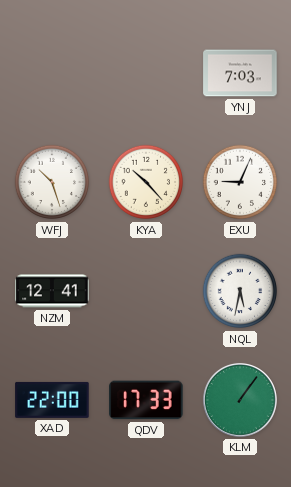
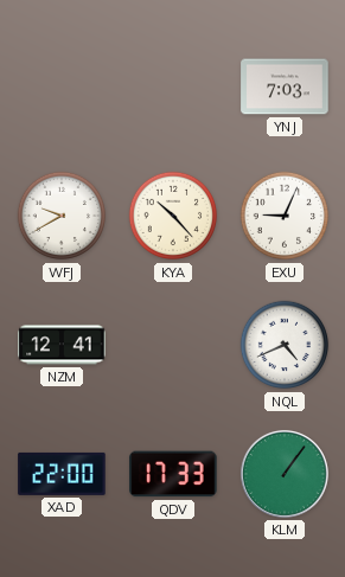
WFJ: 10:27 -> 9:40
NQL: 5:32 -> 4:41
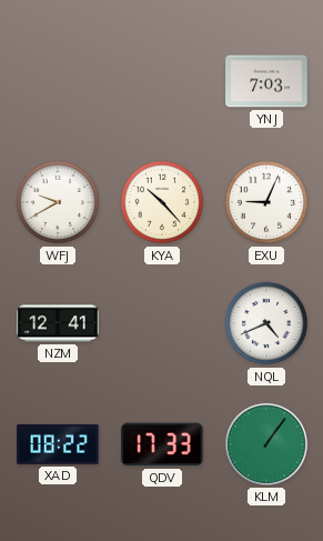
XAD: 22:00 -> 08:22
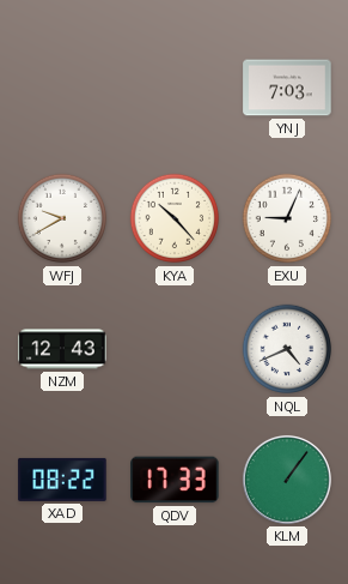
NZM: 12:41 -> 12:43
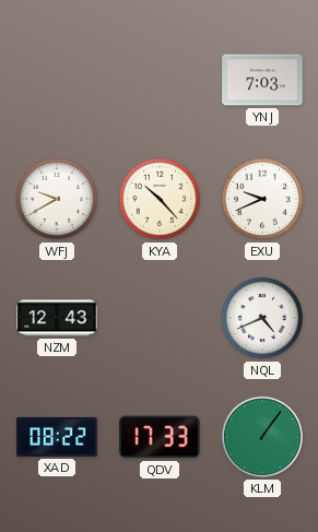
EXU: 9:04 -> 9:41
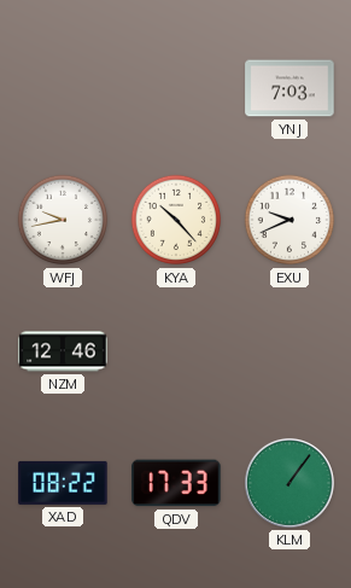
WFJ: 9:40 -> 9:43
NZM: 12:43 -> 12:46
NQL: 4:41 -> none
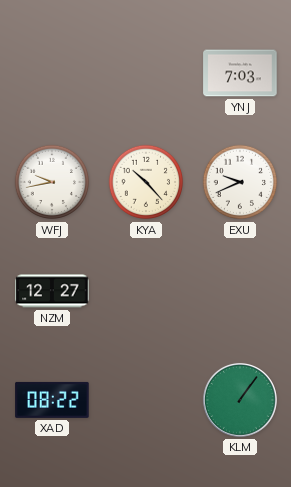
NZM: 12:46 -> 12:27
QDV: 17:33 -> none
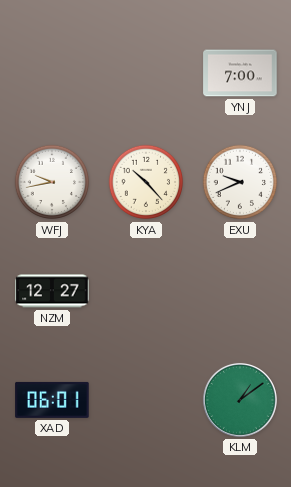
YNJ: 7:03 -> 7:00
XAD: 08:22 -> 06:01
KLM: 1:06 -> 1:09
